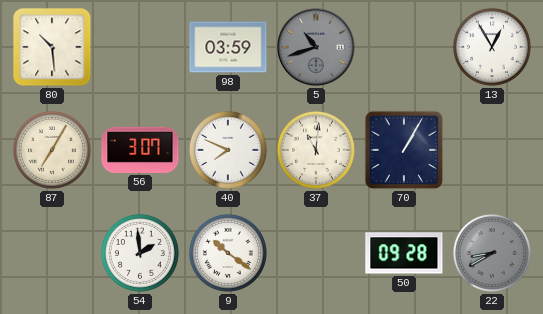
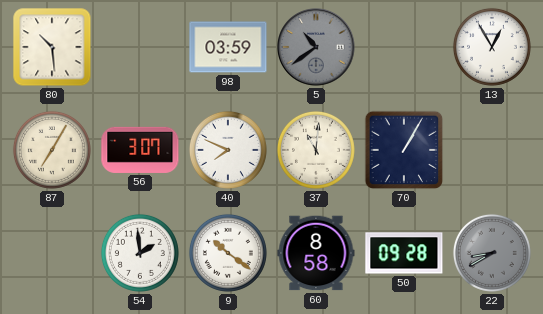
5: 10:42 -> 10:39
60: none -> 8:58
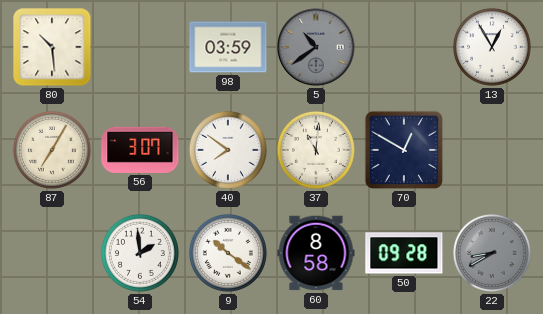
40: 7:49 -> 7:51
70: 1:05 -> 12:50
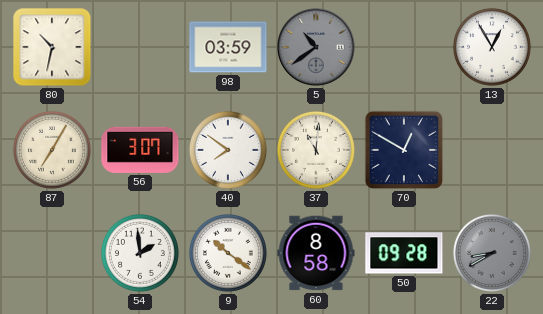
80: 10:29 -> 10:32
